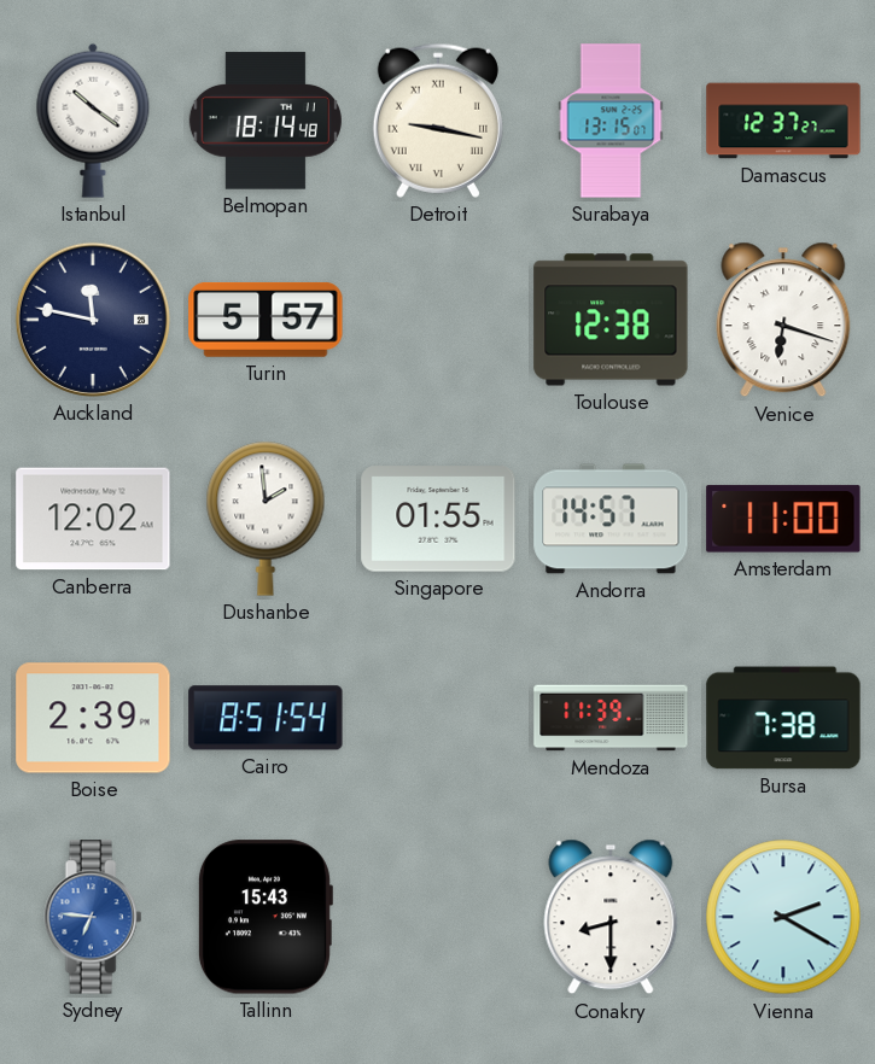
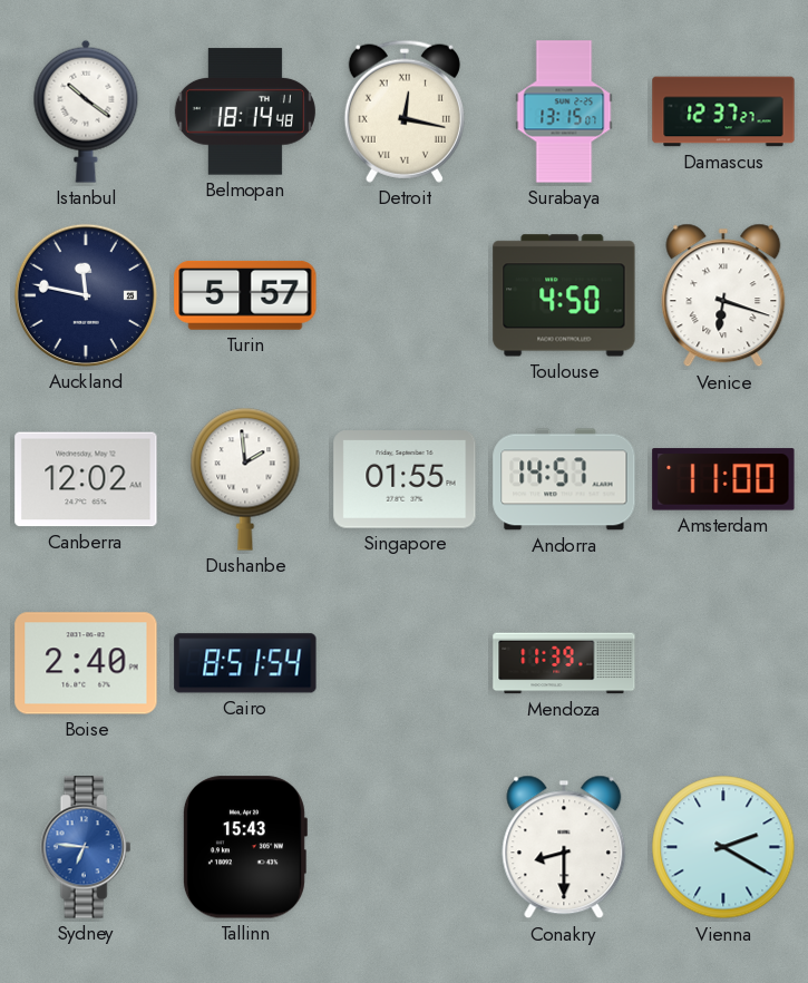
Detroit: 9:17 -> 12:17
Toulouse: 12:38 -> 4:50
Boise: 2:39 -> 2:40
Bursa: 7:38 -> none
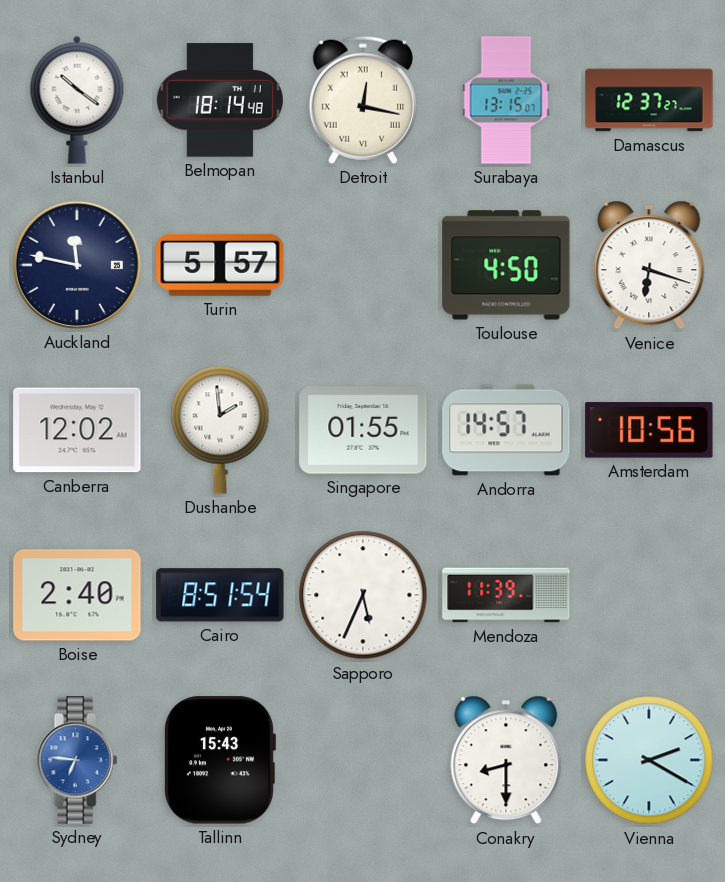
Amsterdam: 11:00 -> 10:56
Sapporo: none -> 5:34
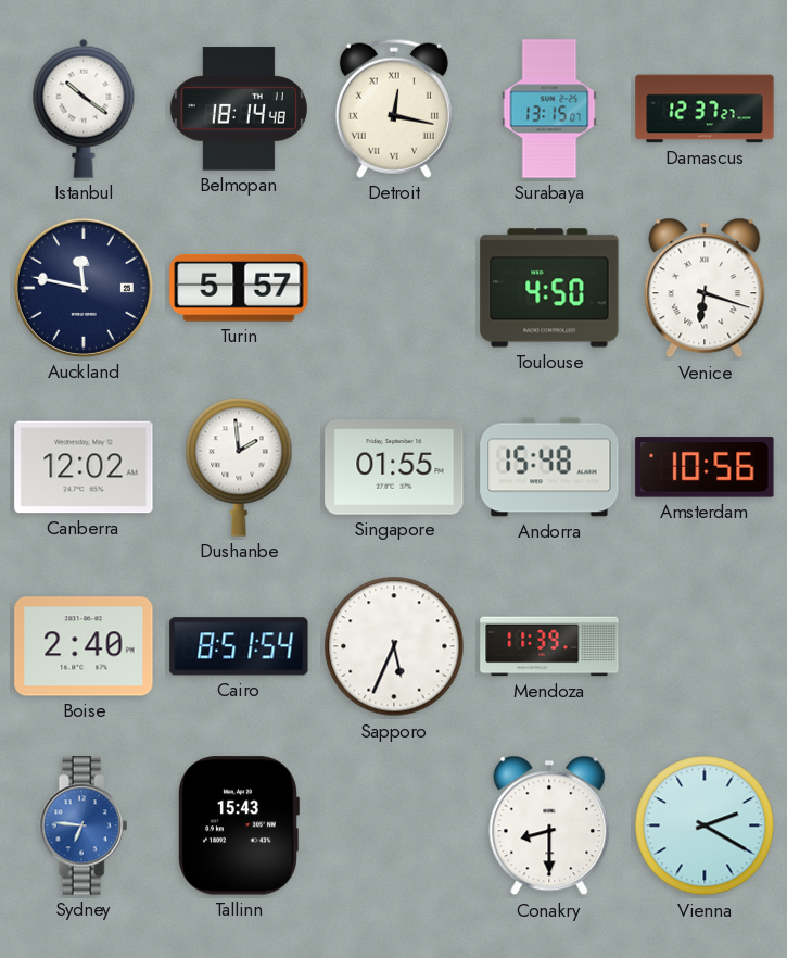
Andorra: 14:57 -> 15:48
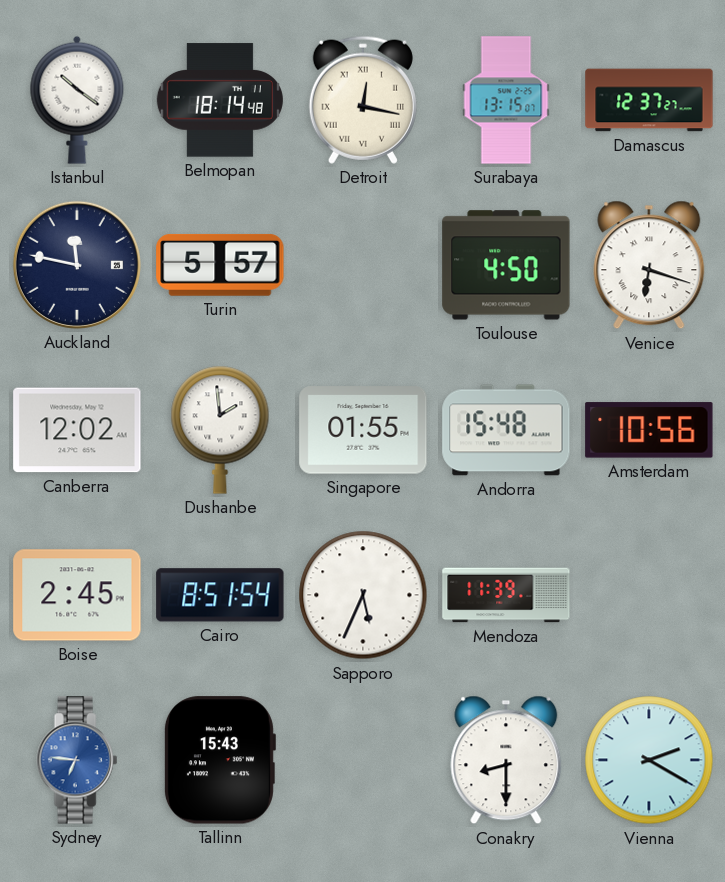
Boise: 2:40 -> 2:45
